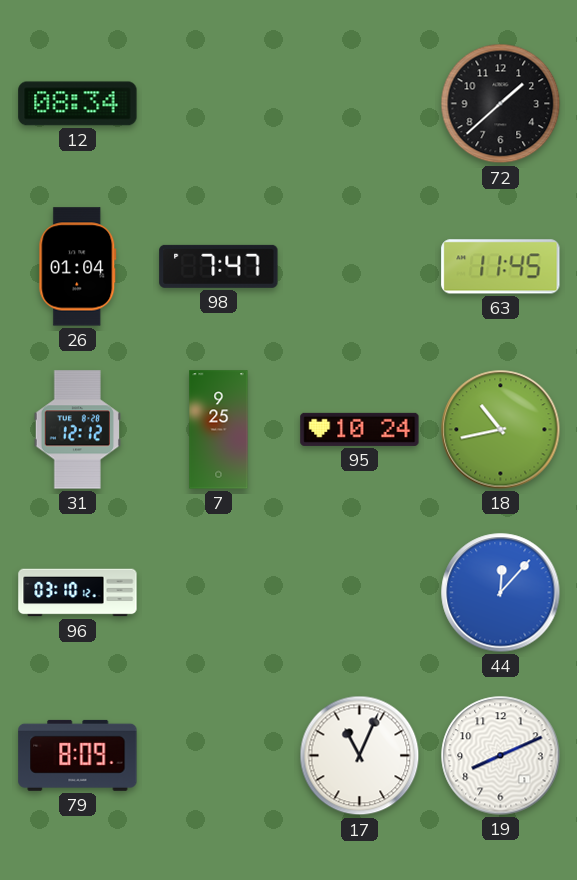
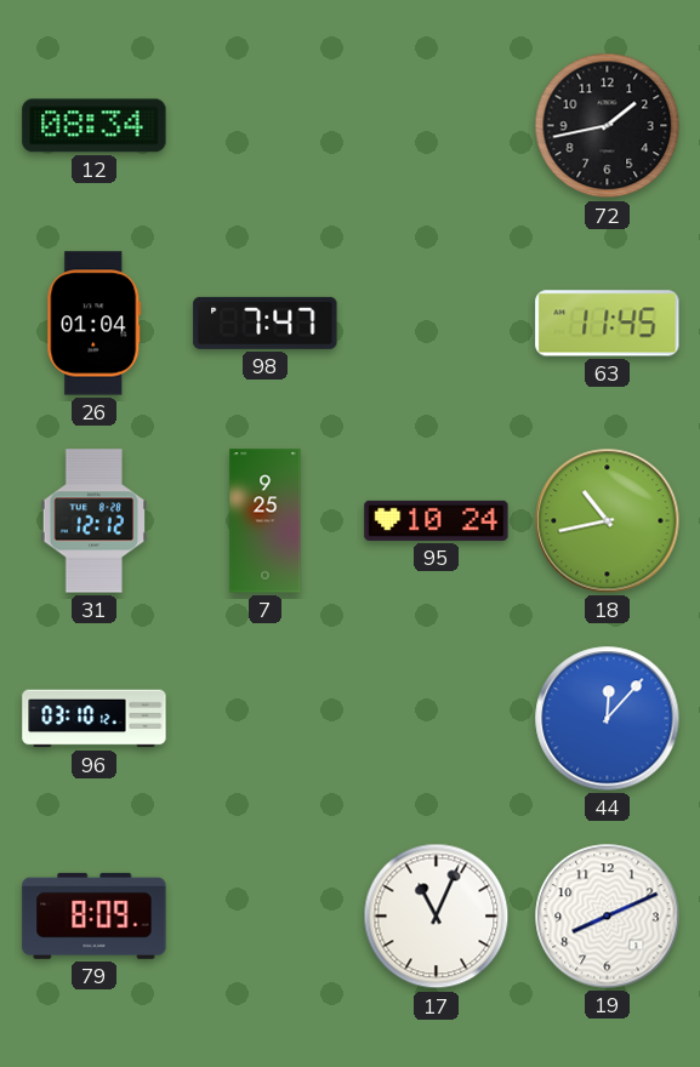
72: 1:38 -> 1:43
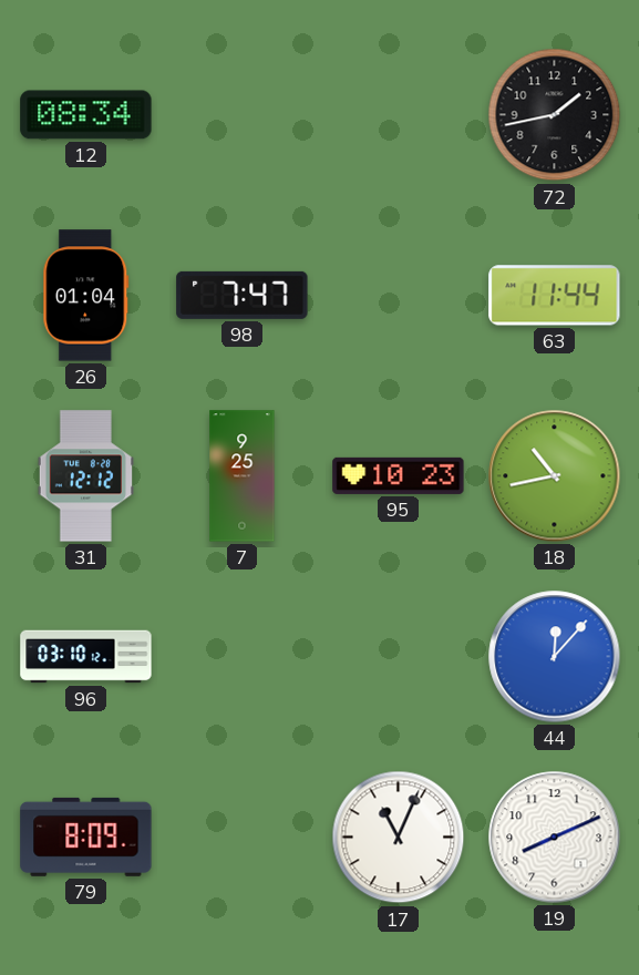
63: 11:45 -> 11:44
95: 10:24 -> 10:23
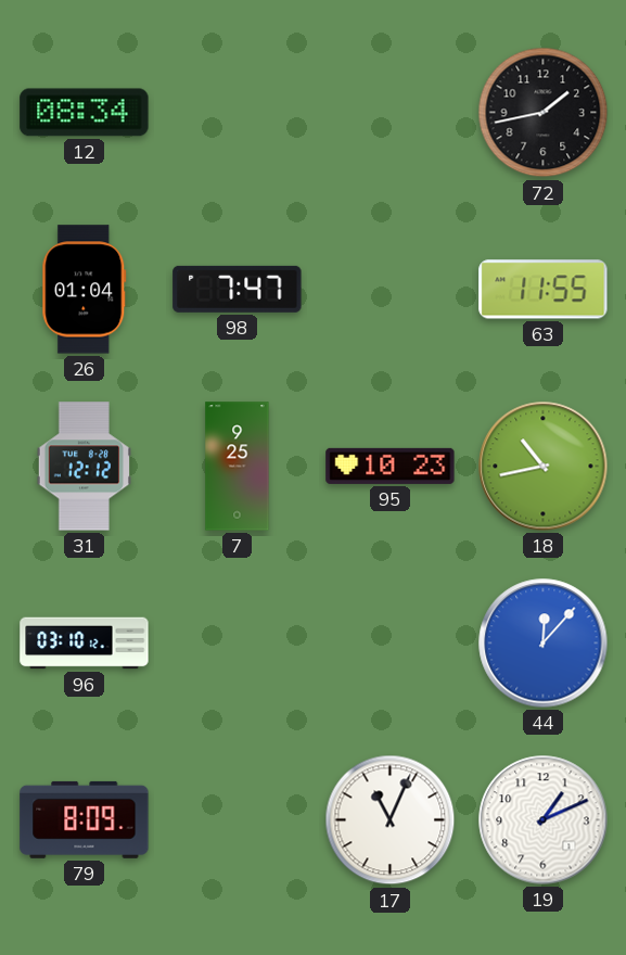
63: 11:44 -> 11:55
19: 8:11 -> 1:11
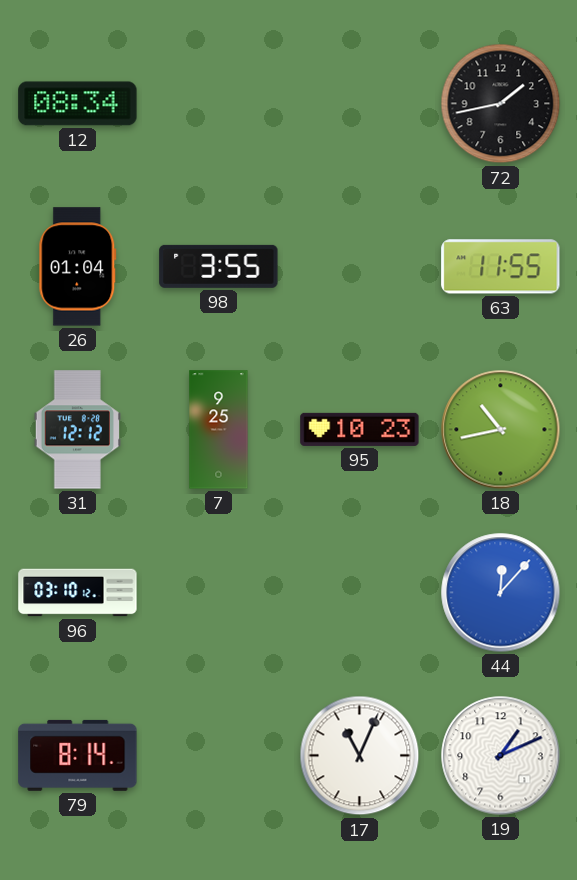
98: 7:47 -> 3:55
79: 8:09 -> 8:14
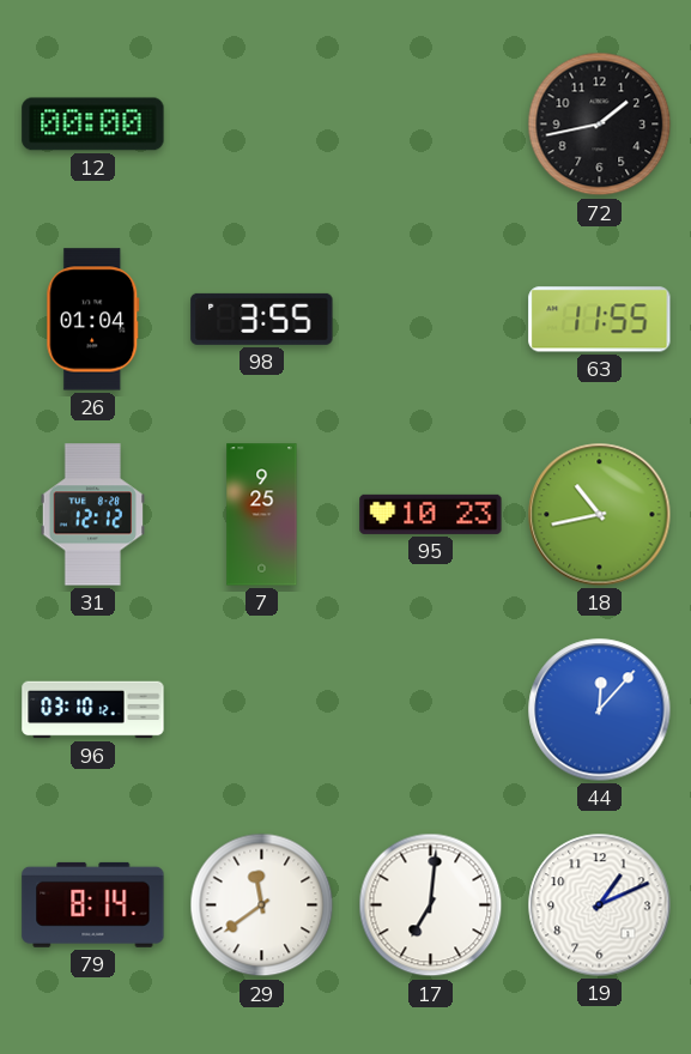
12: 08:34 -> 00:00
29: none -> 11:39
17: 11:04 -> 7:01
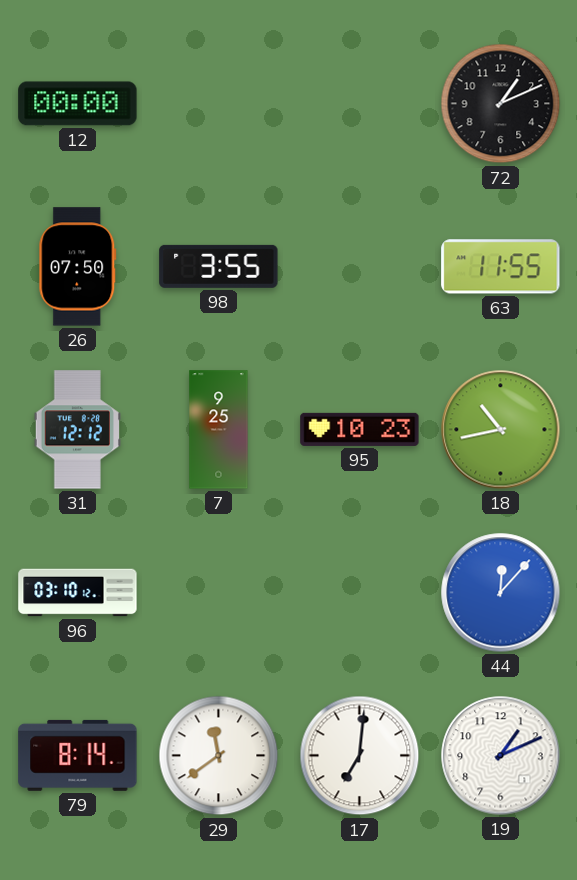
72: 1:43 -> 1:11
26: 01:04 -> 07:50
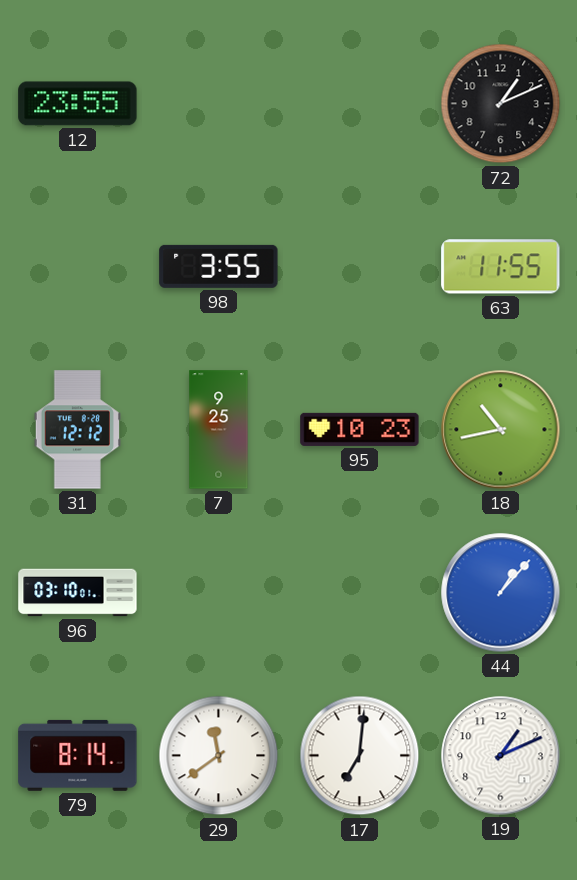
12: 00:00 -> 23:55
26: 07:50 -> none
96: 03:10:12 -> 03:10:01
44: 12:07 -> 1:07
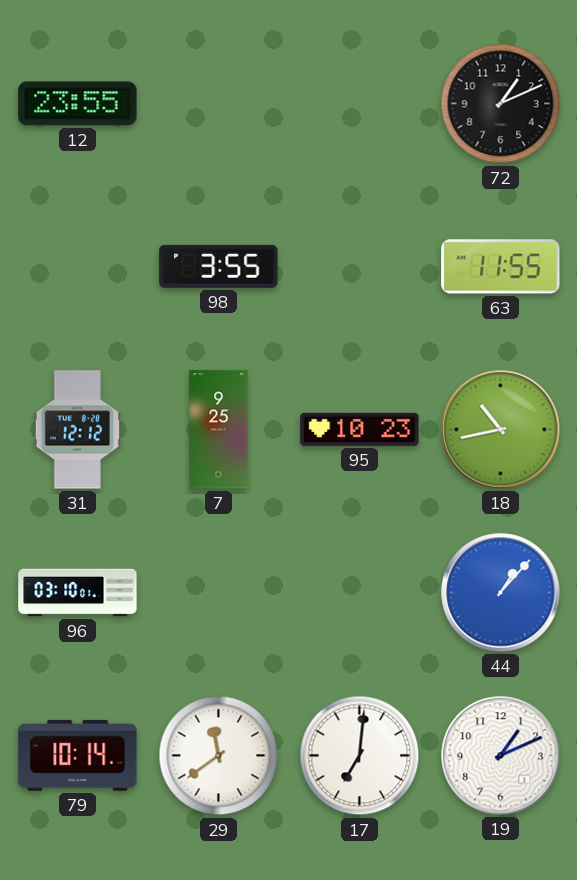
79: 8:14 -> 10:14
